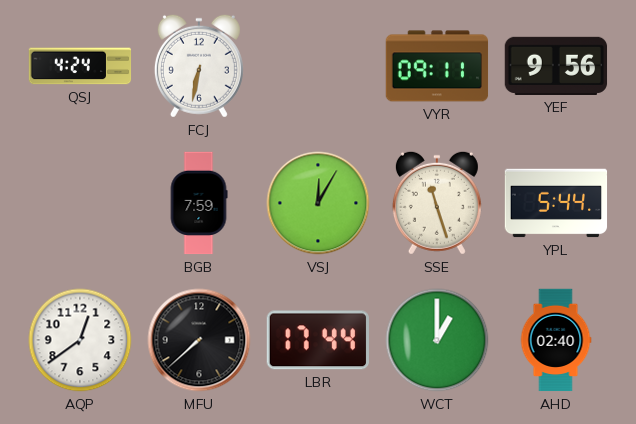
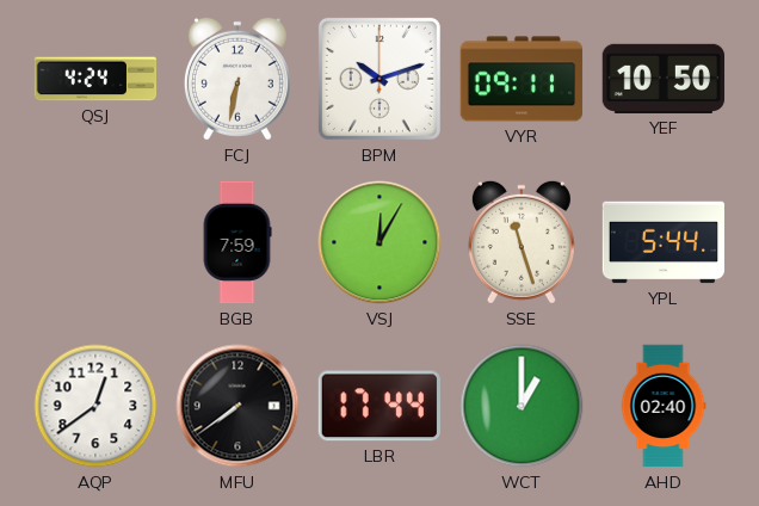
BPM: none -> 10:12
YEF: 9:56 -> 10:50
MFU: 7:38 -> 7:39
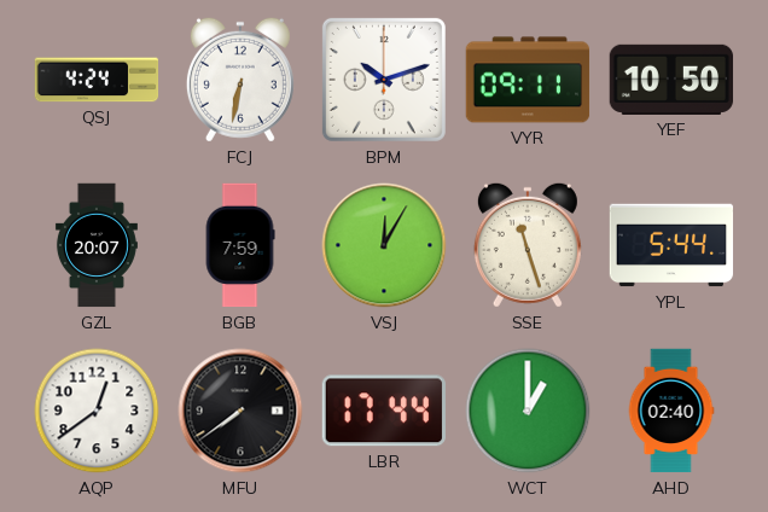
GZL: none -> 20:07
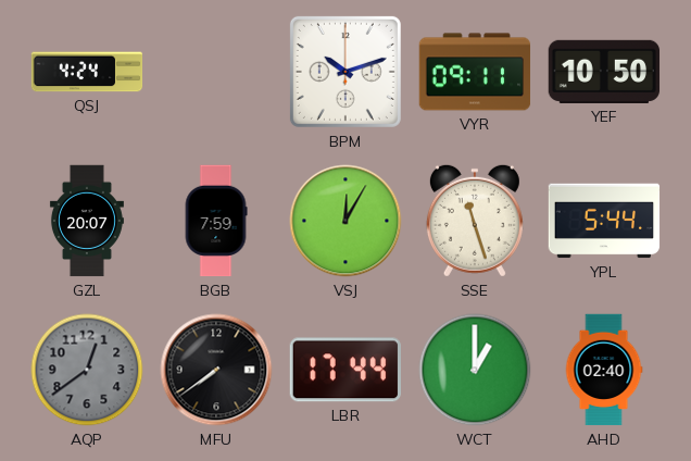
FCJ: 6:32 -> none
AQP dial: white -> grey
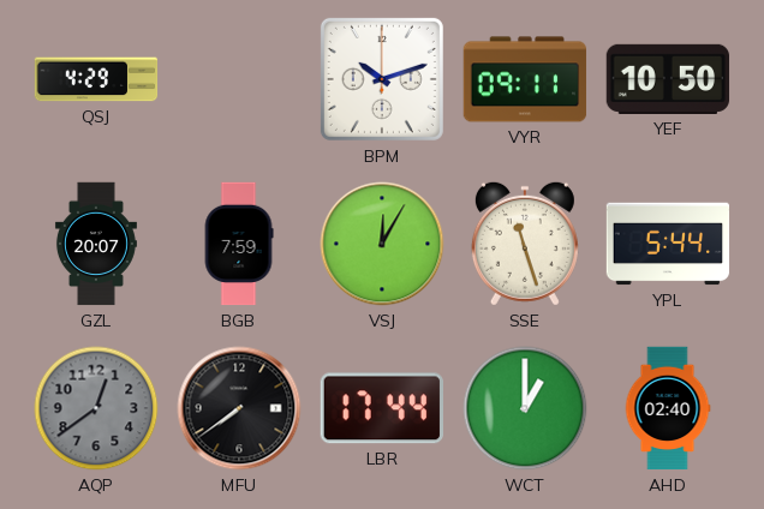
QSJ: 4:24 -> 4:29
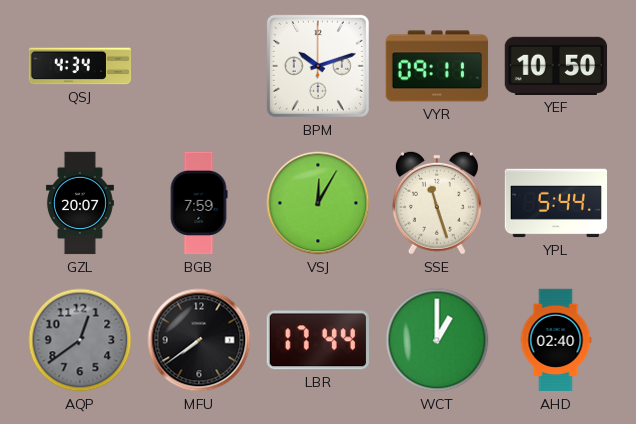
QSJ: 4:29 -> 4:34
